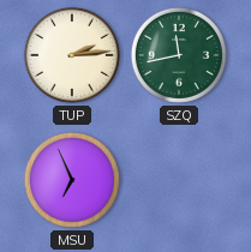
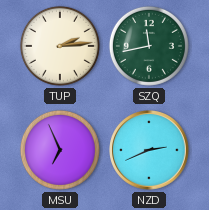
NZD: none -> 2:41
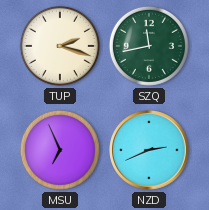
TUP: 2:14 -> 2:18
